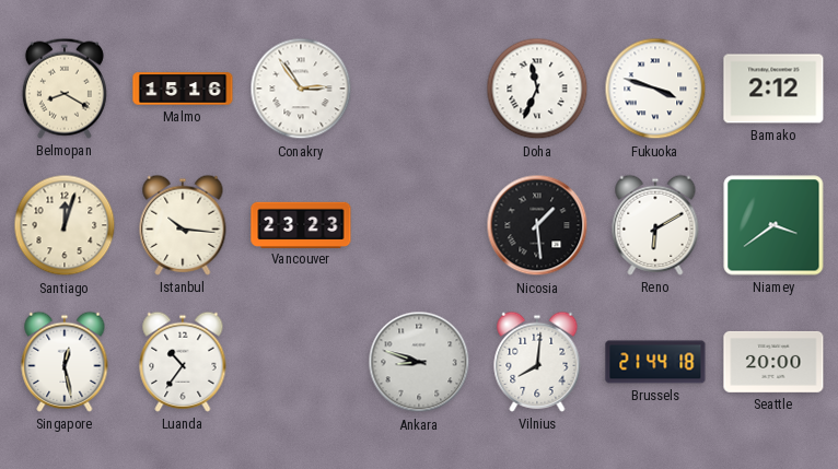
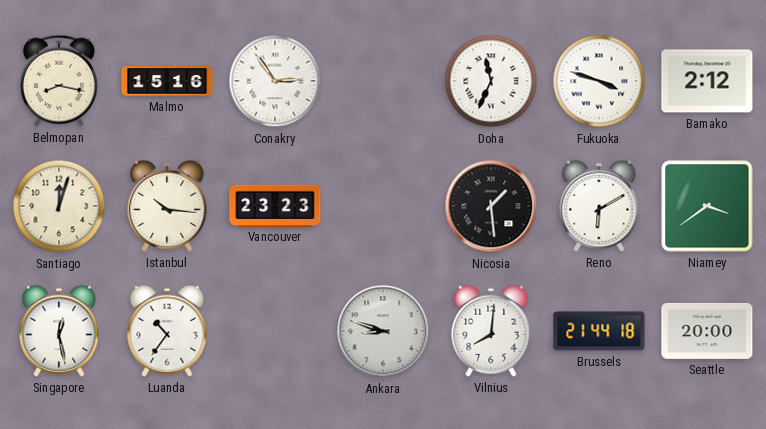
Belmopan: 8:20 -> 8:17
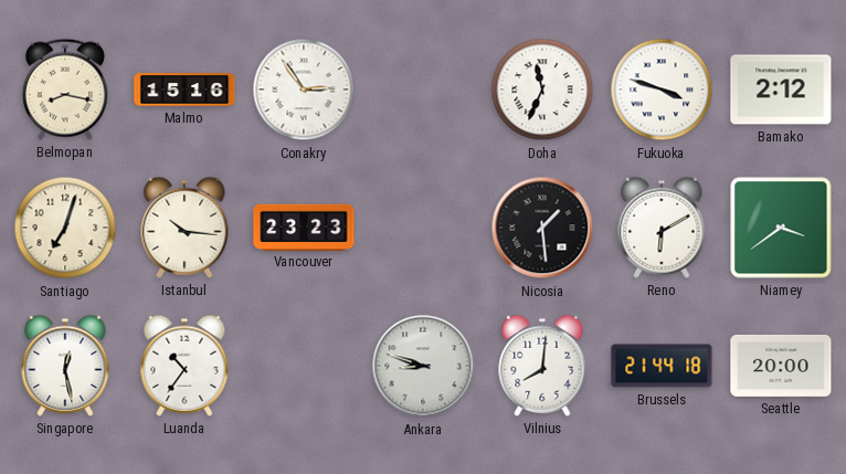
Santiago: 12:03 -> 7:03
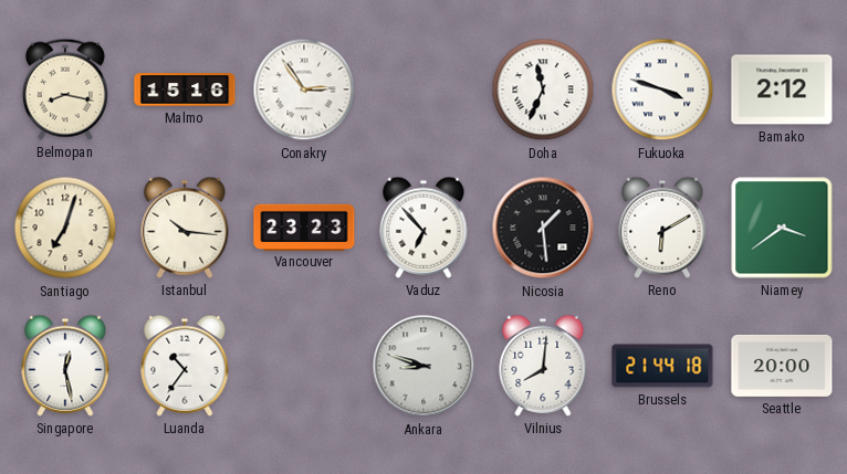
Vaduz: none -> 6:53
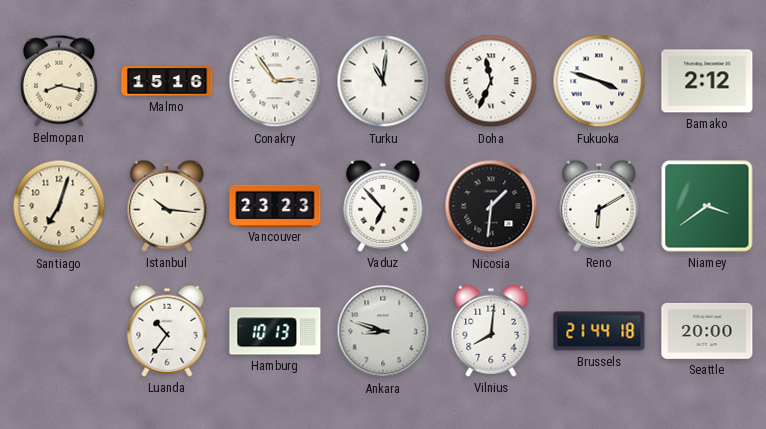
Turku: none -> 11:01
Nicosia: 1:29 -> 1:31
Singapore: 12:28 -> none
Hamburg: none -> 10:13
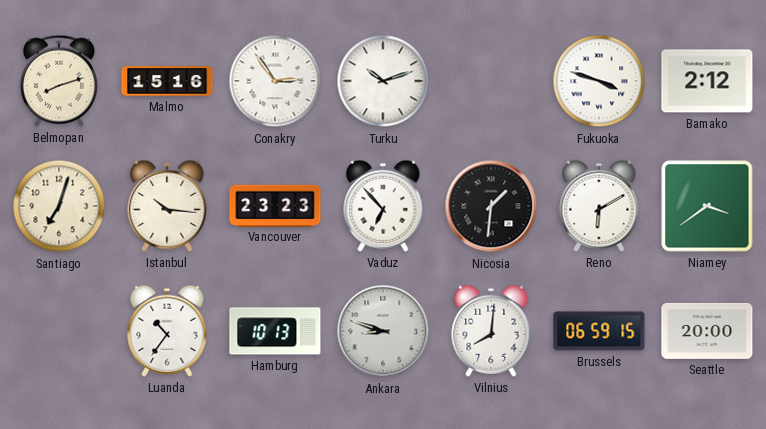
Belmopan: 8:17 -> 8:12
Turku: 11:01 -> 10:12
Doha: 11:34 -> none
Brussels: 21:44 -> 06:59
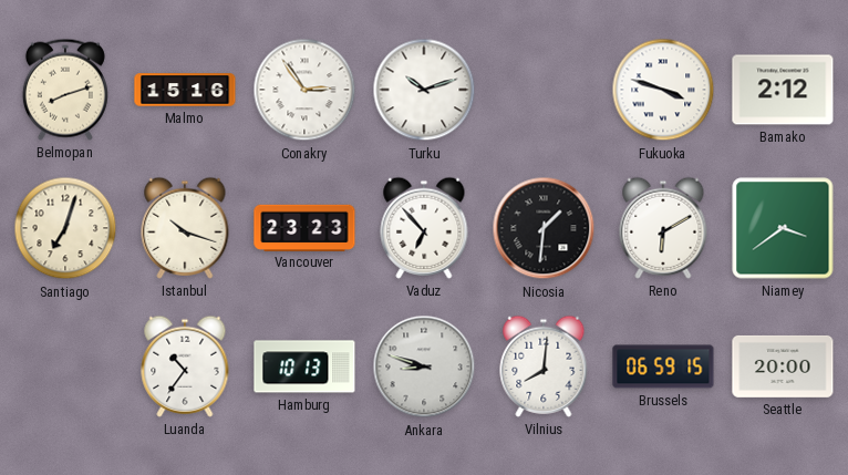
Istanbul: 10:16 -> 10:18
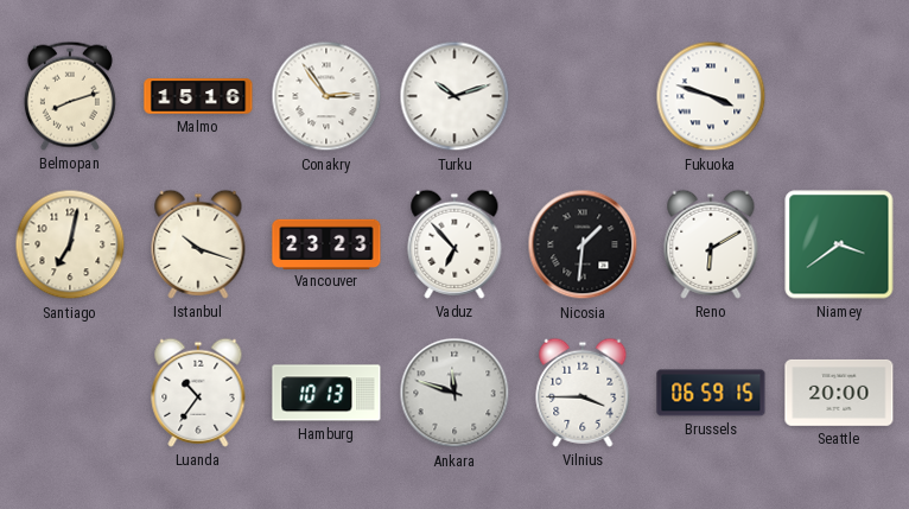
Bamako: 2:12 -> none
Santiago: 7:03 -> 7:02
Ankara: 8:48 -> 11:48
Vilnius: 8:01 -> 3:45
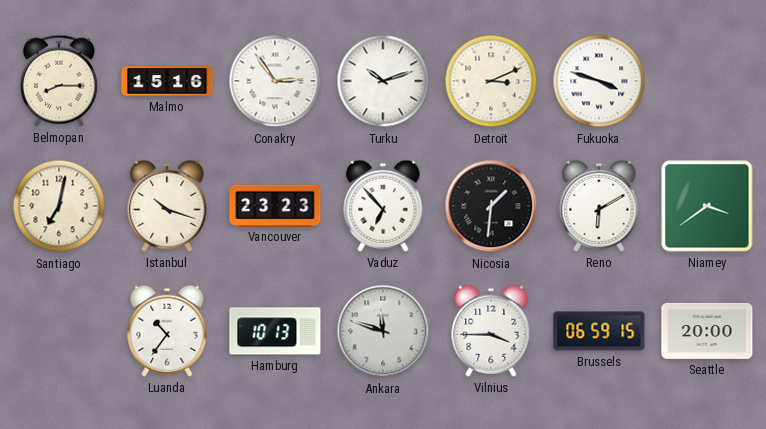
Belmopan: 8:12 -> 8:15
Detroit: none -> 3:11
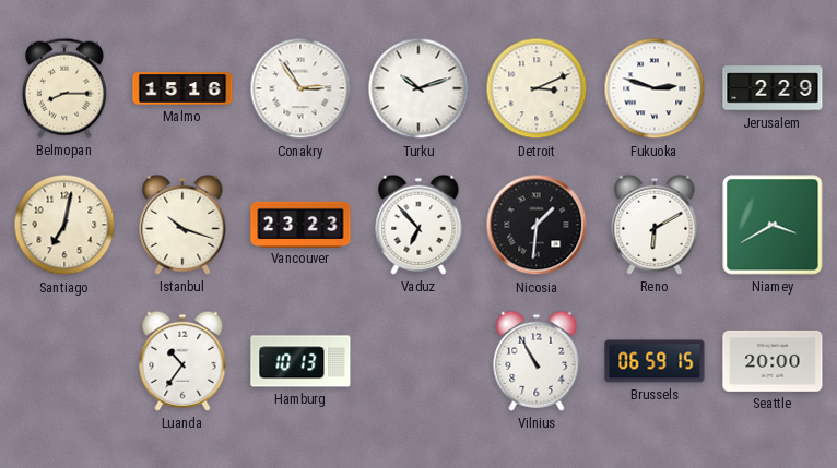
Fukuoka: 3:48 -> 2:48
Jerusalem: none -> 2:29
Niamey: 3:39 -> 3:40
Ankara: 11:48 -> none
Vilnius: 3:45 -> 10:55
